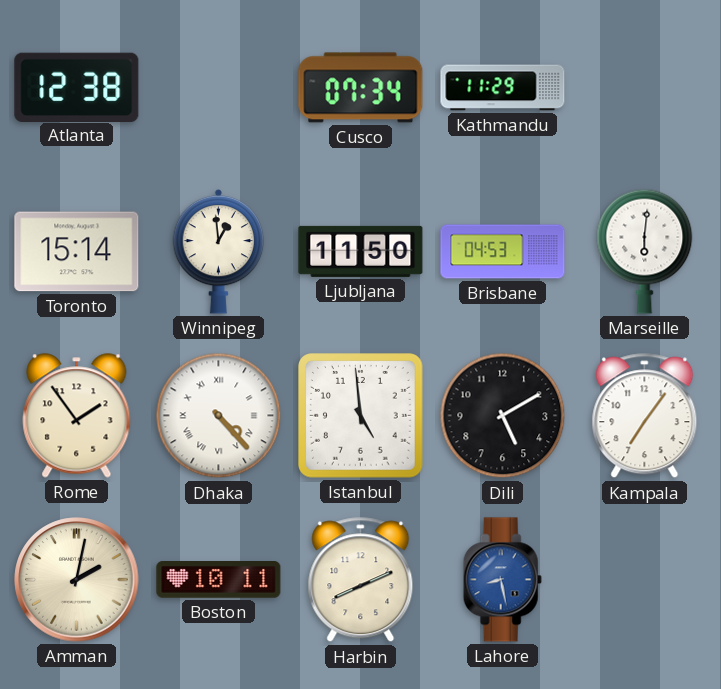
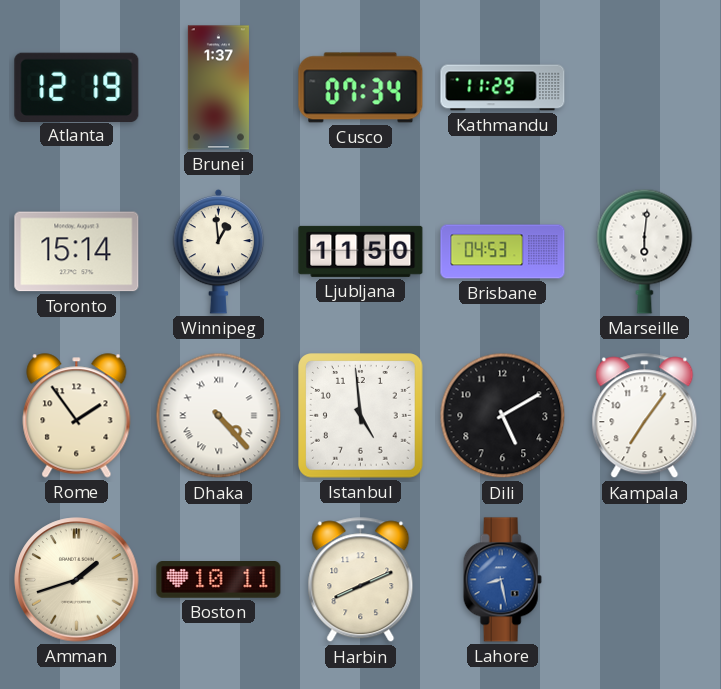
Atlanta: 12:38 -> 12:19
Brunei: none -> 1:37
Amman: 2:02 -> 1:42
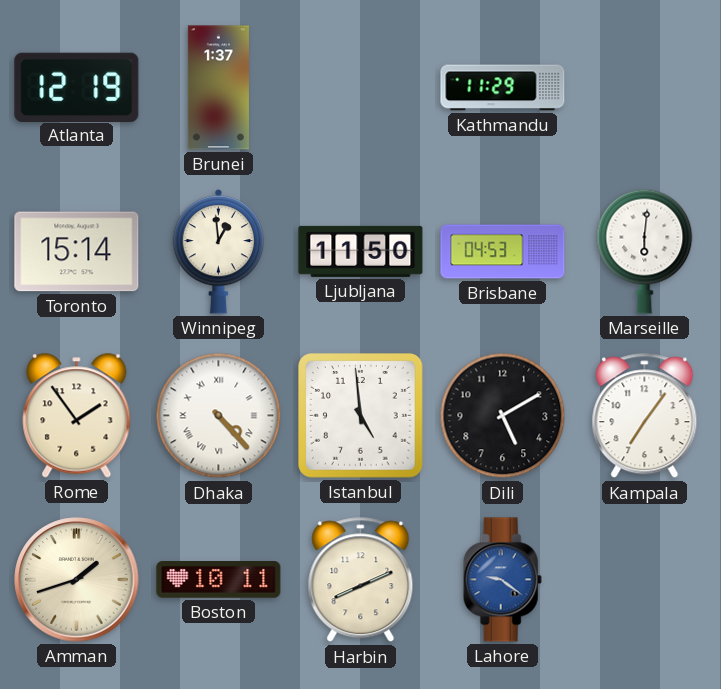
Cusco: 07:34 -> none
Lahore: 8:28 -> 9:21
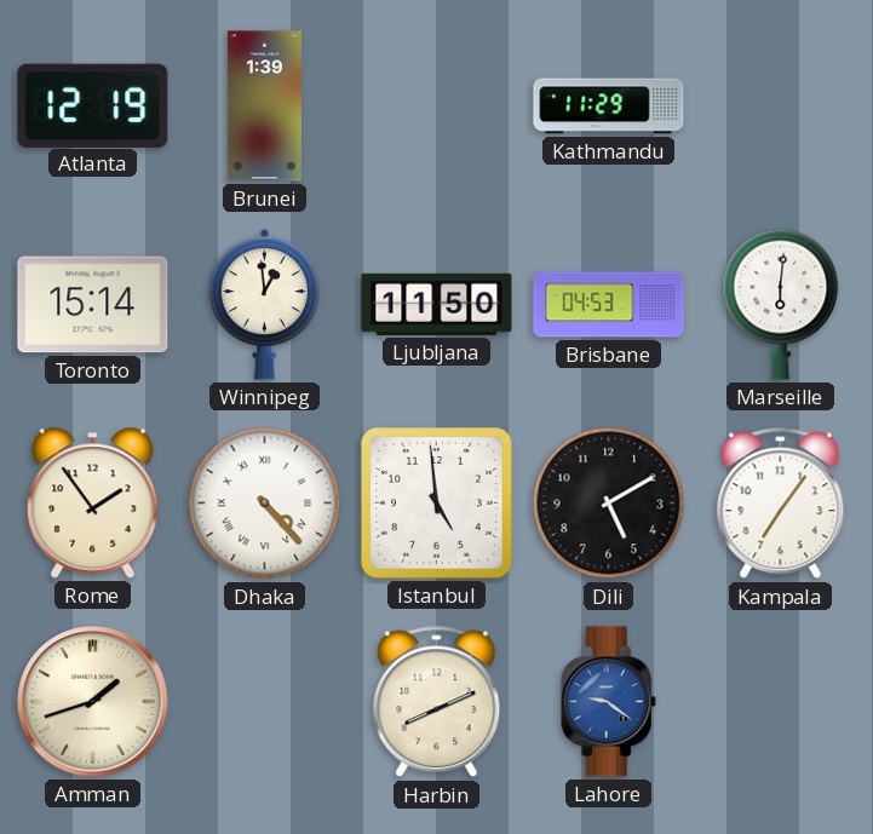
Brunei: 1:37 -> 1:39
Boston: 10:11 -> none
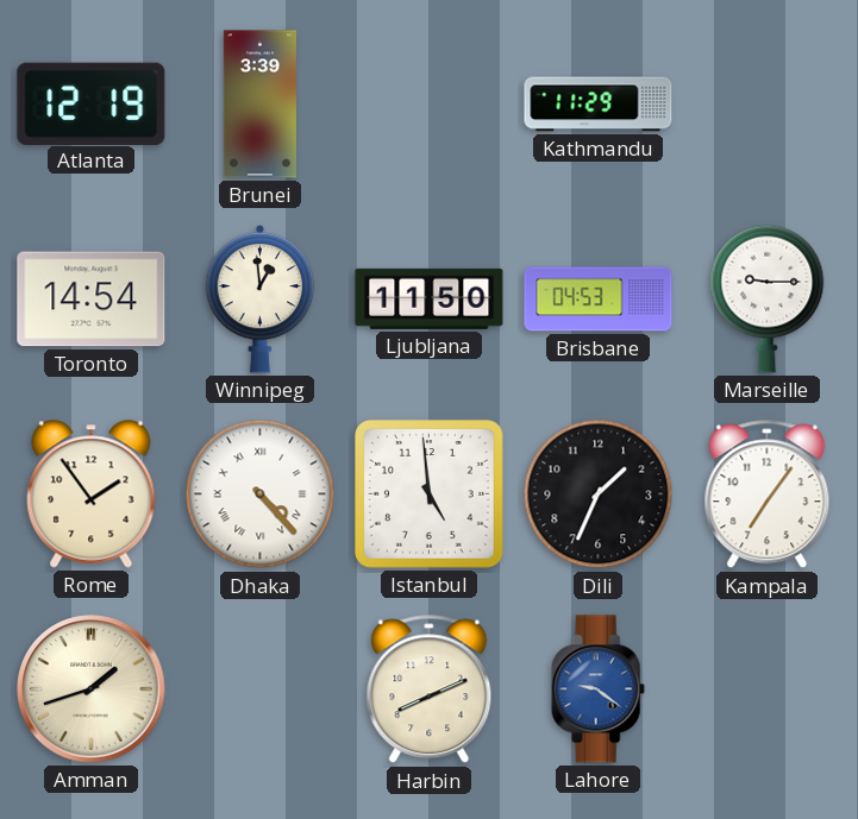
Brunei: 1:39 -> 3:39
Toronto: 15:14 -> 14:54
Marseille: 6:01 -> 9:15
Dili: 5:10 -> 1:34
